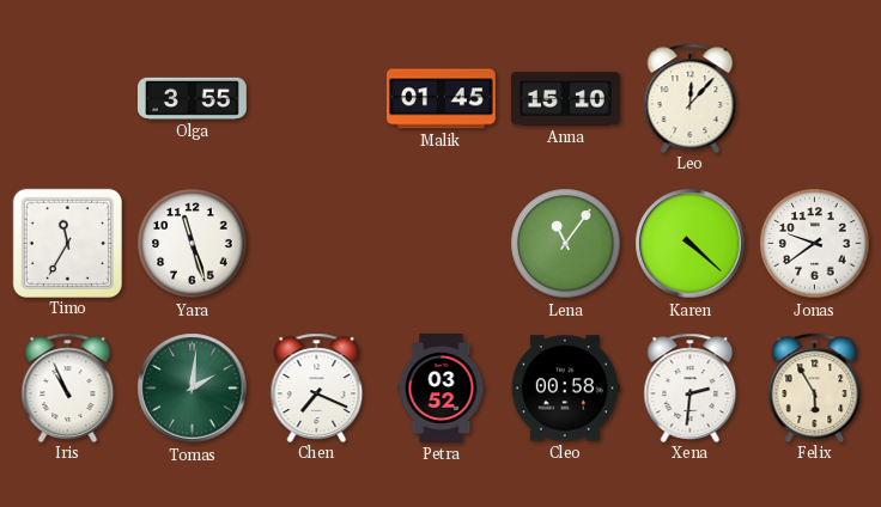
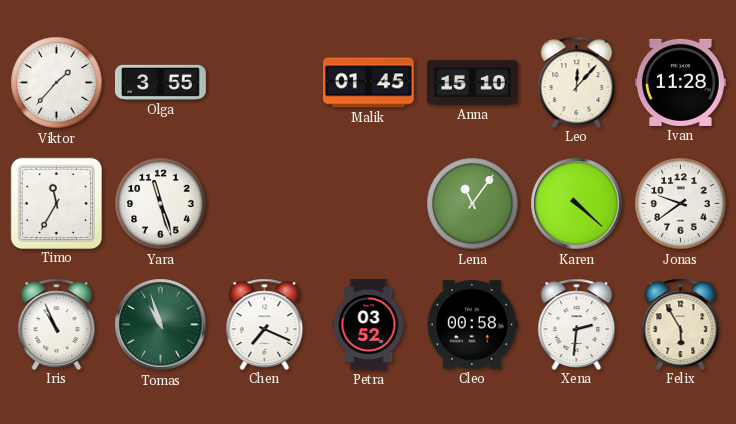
Viktor: none -> 1:37
Ivan: none -> 11:28
Tomas: 2:01 -> 10:57
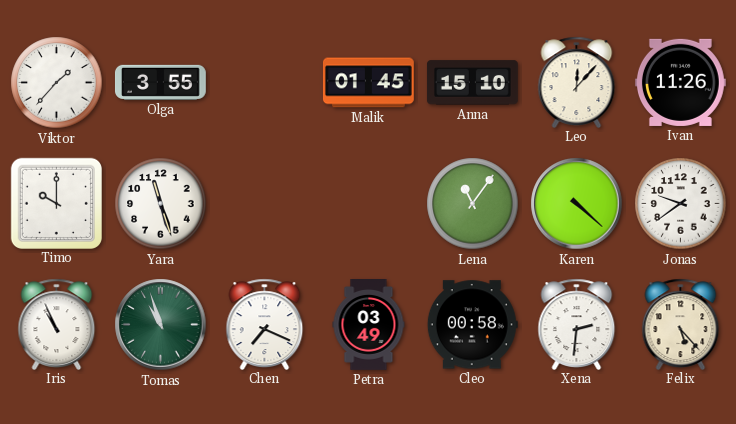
Ivan: 11:28 -> 11:26
Timo: 11:35 -> 10:00
Petra: 03:52 -> 03:49
Felix: 5:55 -> 5:23
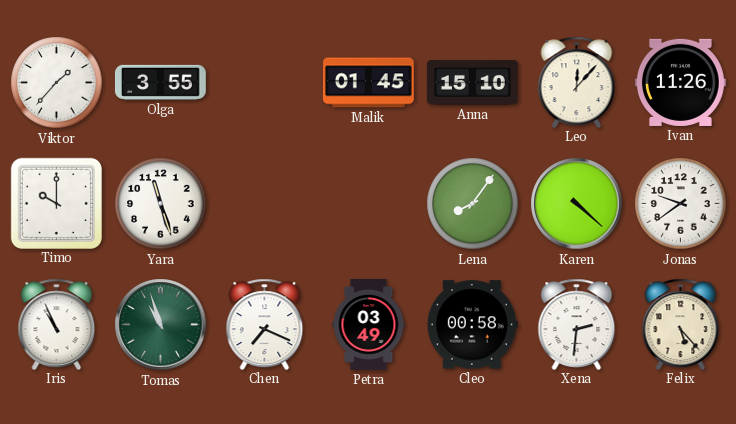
Lena: 11:06 -> 8:06
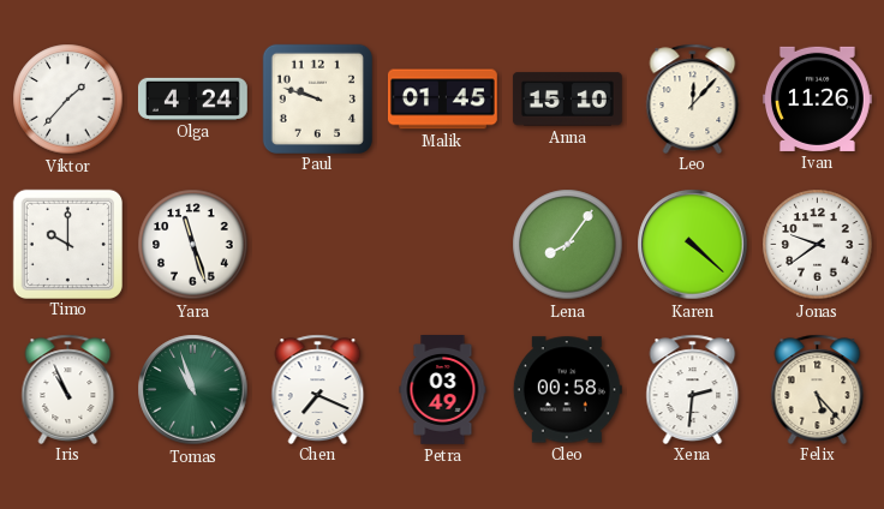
Olga: 3:55 -> 4:24
Paul: none -> 9:48
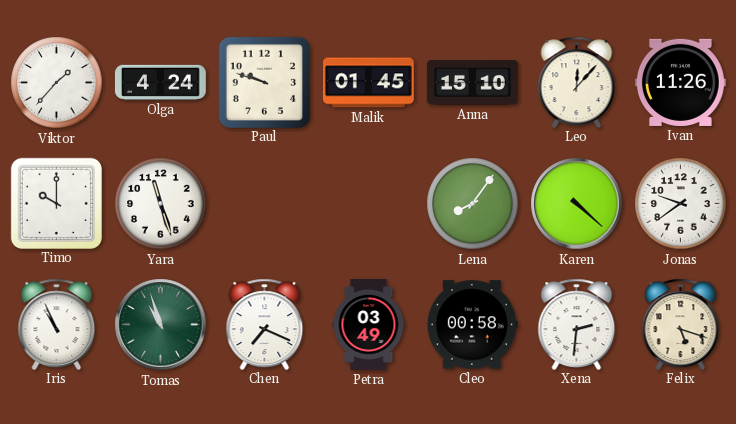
Felix: 5:23 -> 5:18
